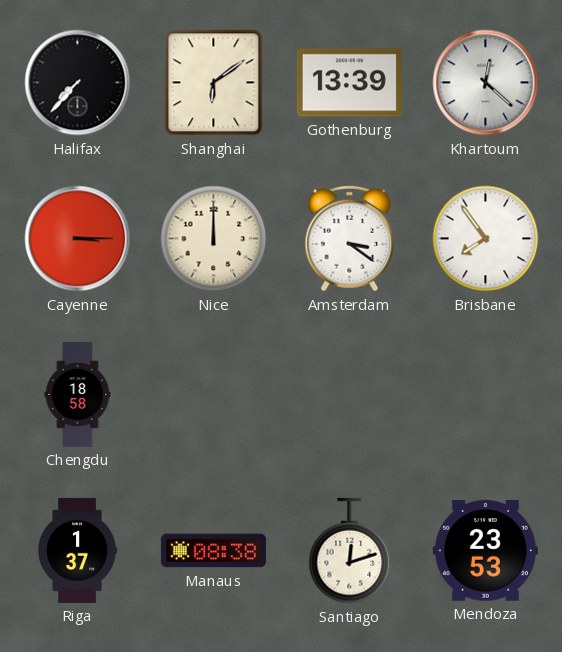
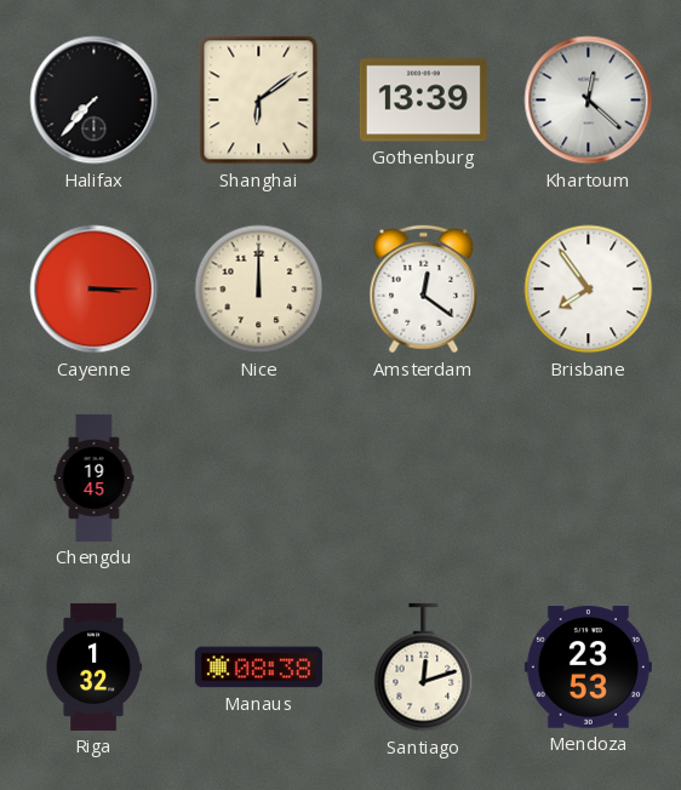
Amsterdam: 3:21 -> 12:21
Chengdu: 18:58 -> 19:45
Riga: 1:37 -> 1:32
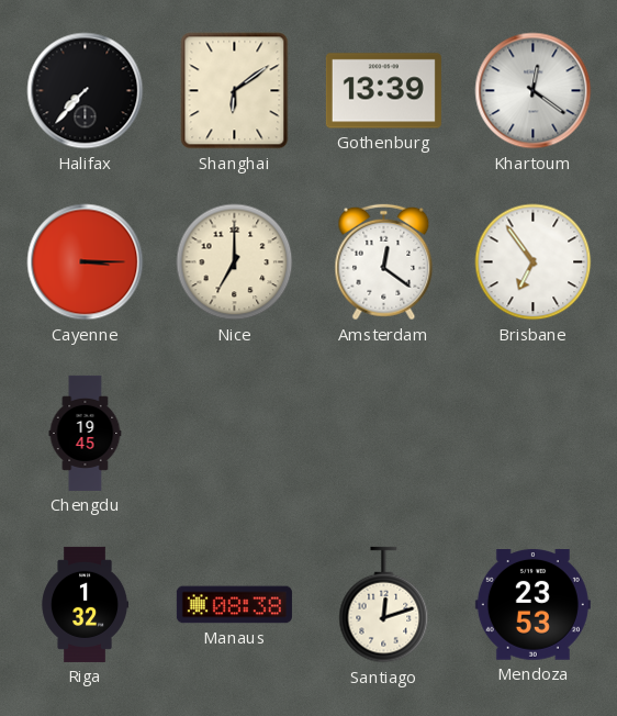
Khartoum: 12:22 -> 12:21
Nice: 12:00 -> 7:00
Brisbane: 7:54 -> 6:54
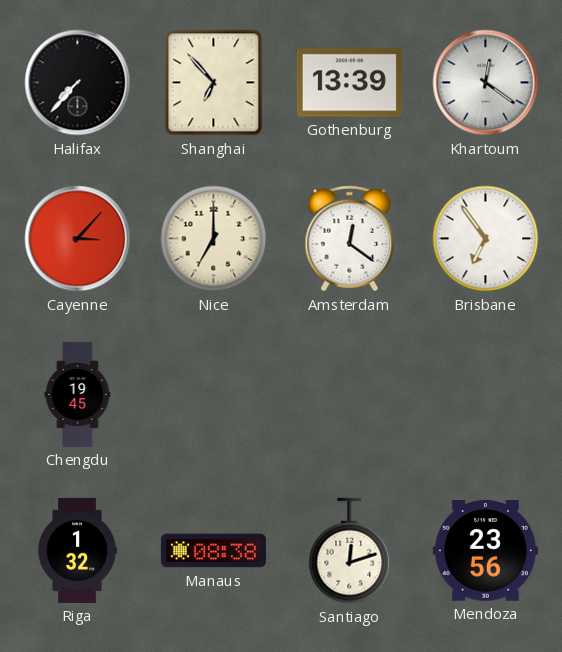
Shanghai: 6:09 -> 6:53
Cayenne: 3:15 -> 3:07
Mendoza: 23:53 -> 23:56
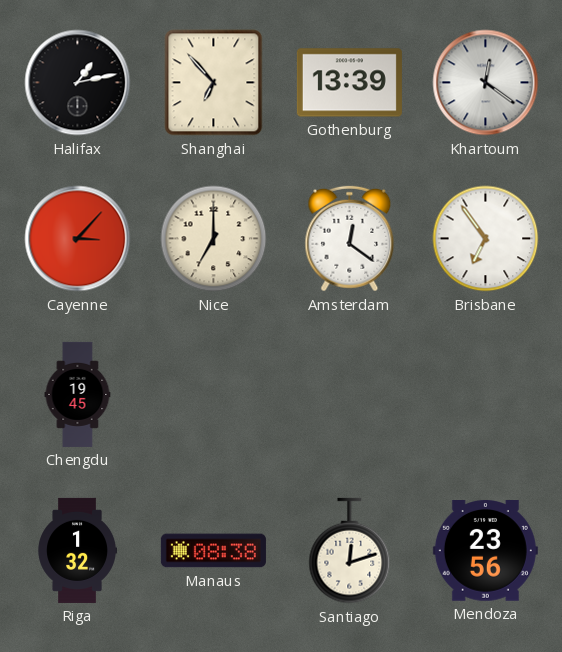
Halifax: 7:37 -> 1:13
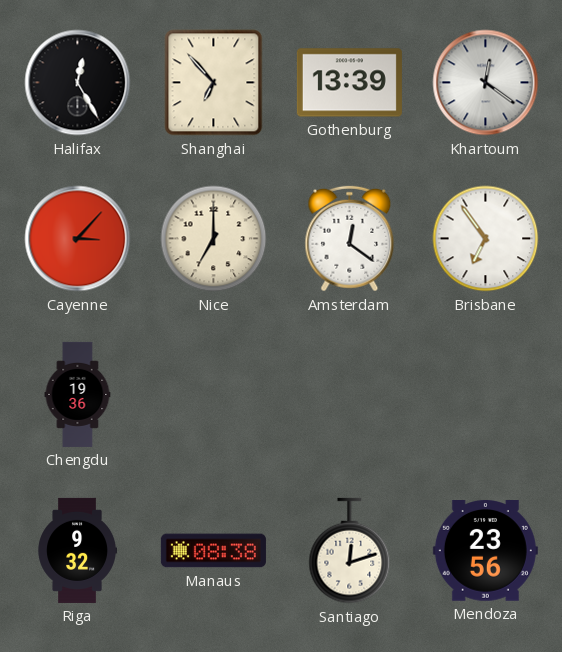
Halifax: 1:13 -> 12:25
Chengdu: 19:45 -> 19:36
Riga: 1:32 -> 9:32
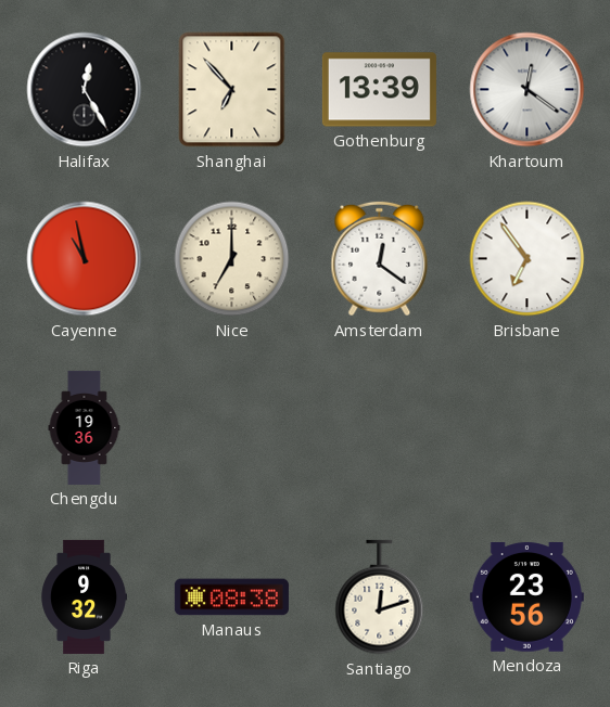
Cayenne: 3:07 -> 10:58
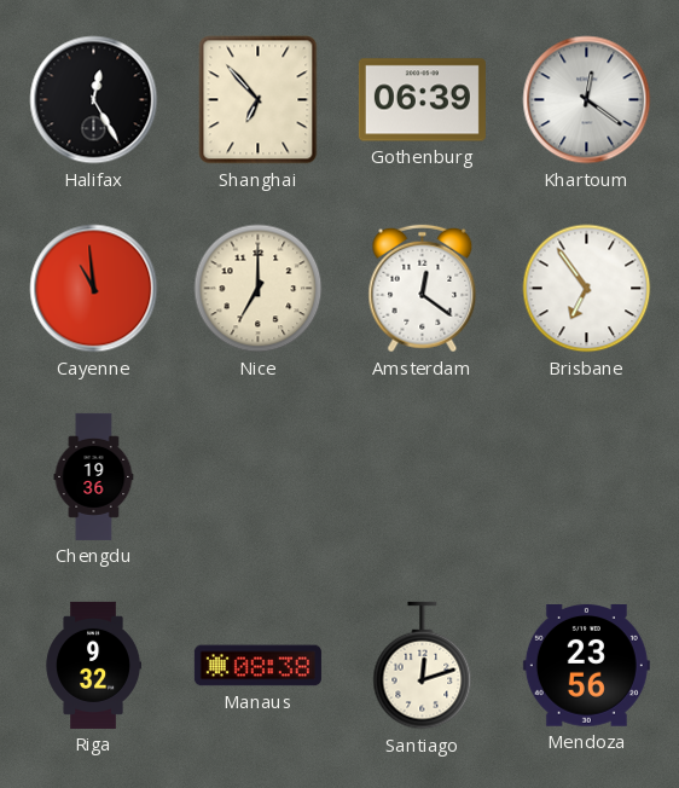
Gothenburg: 13:39 -> 06:39
Cayenne: 10:58 -> 10:59
